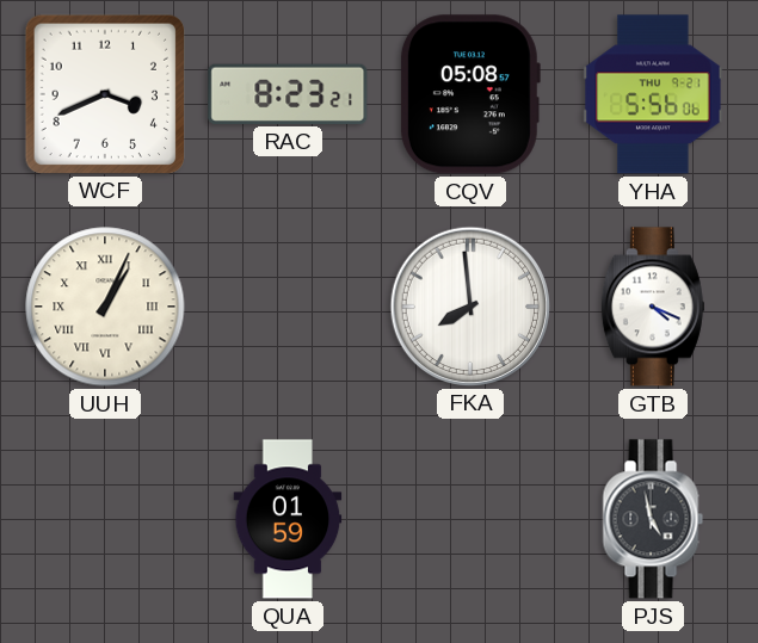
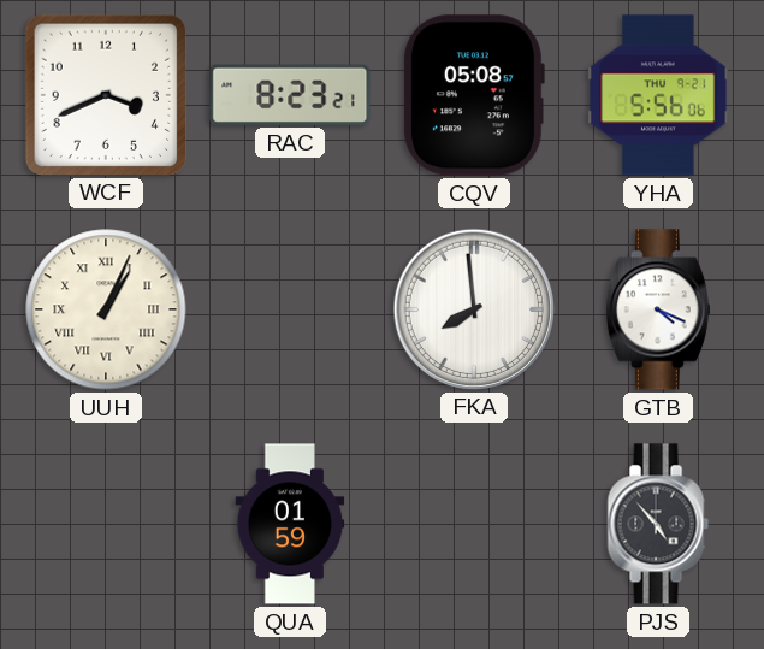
PJS: 4:58 -> 4:53
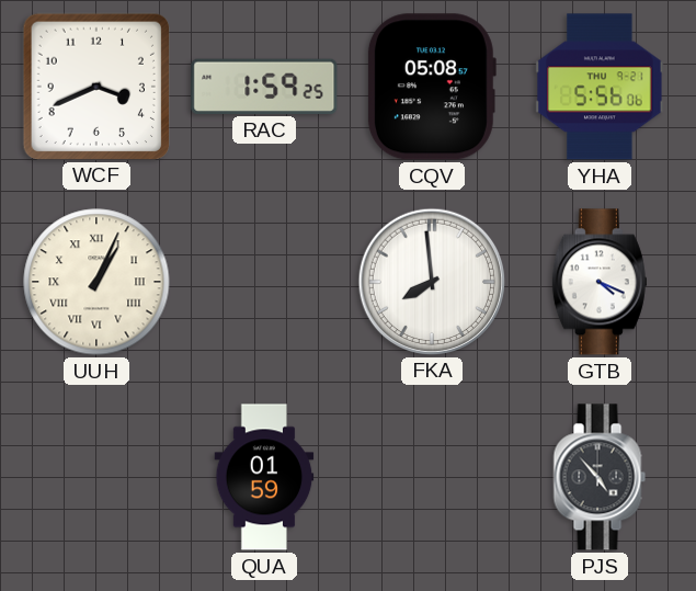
RAC: 8:23 -> 1:59
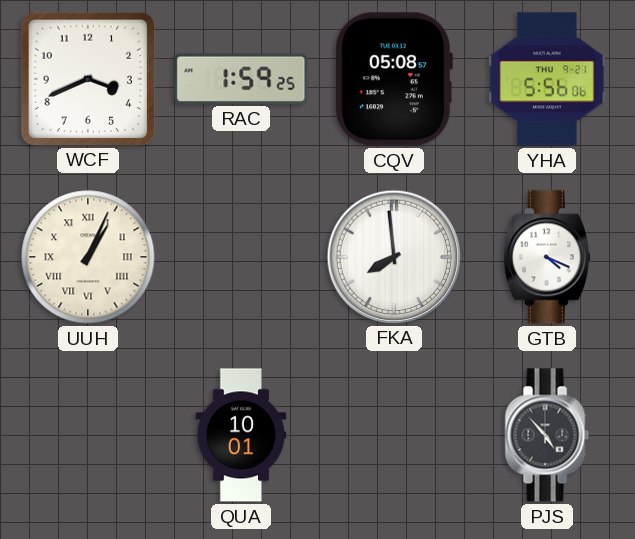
QUA: 01:59 -> 10:01
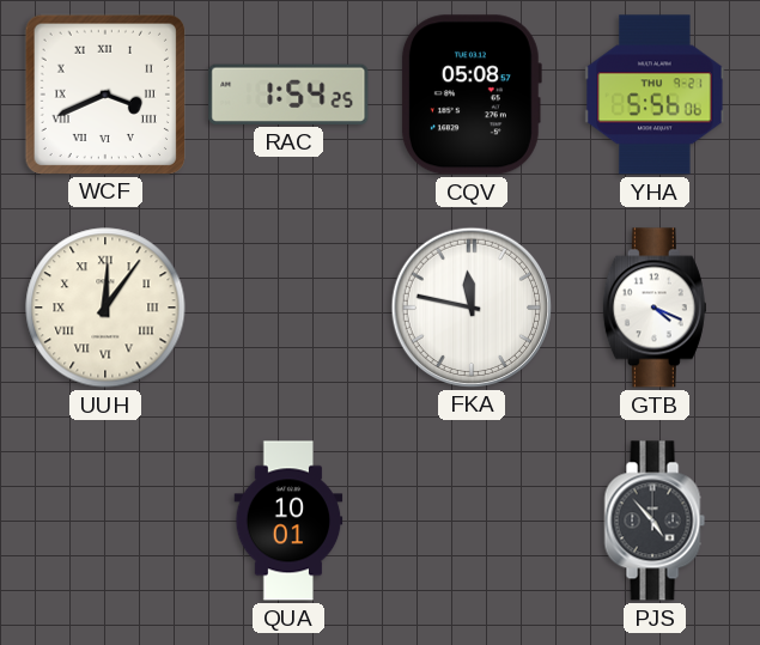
WCF numerals: Arabic -> Roman
RAC: 1:59 -> 1:54
UUH: 1:04 -> 12:06
FKA: 7:59 -> 11:47
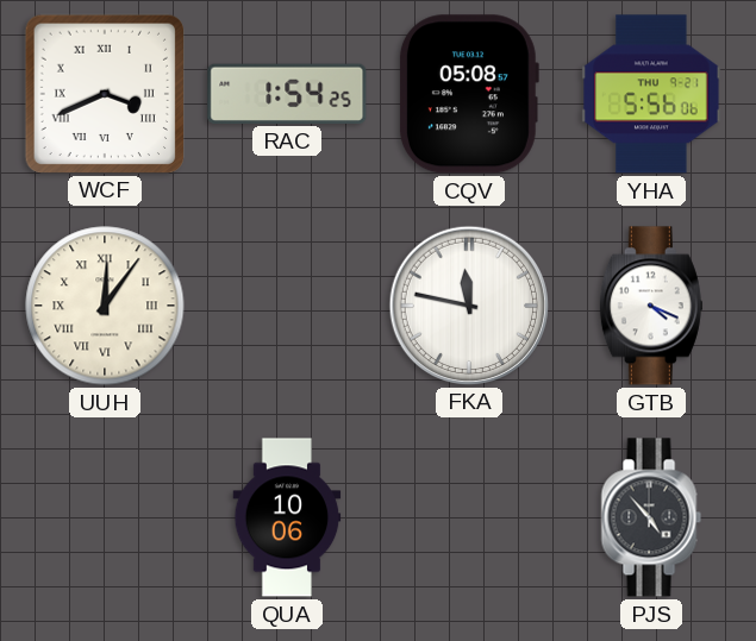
QUA: 10:01 -> 10:06
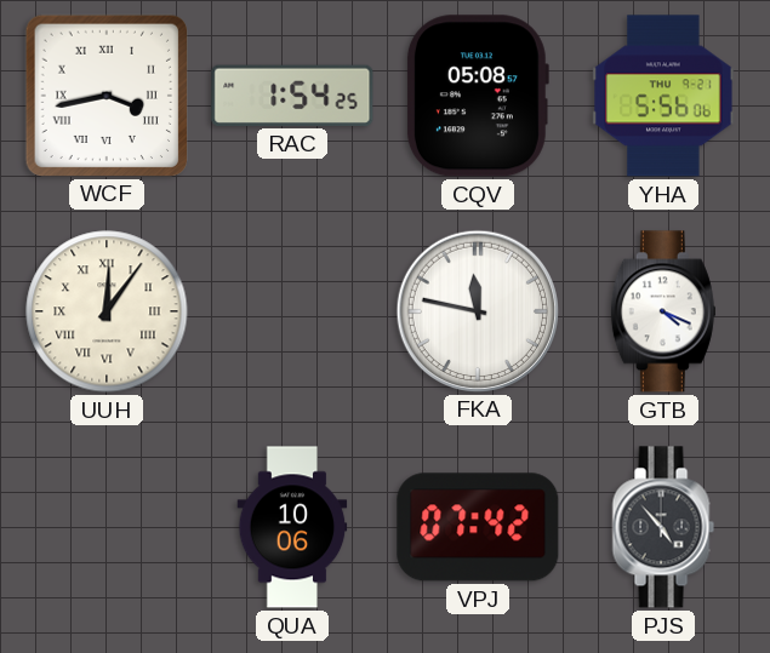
WCF: 3:41 -> 3:43
VPJ: none -> 07:42
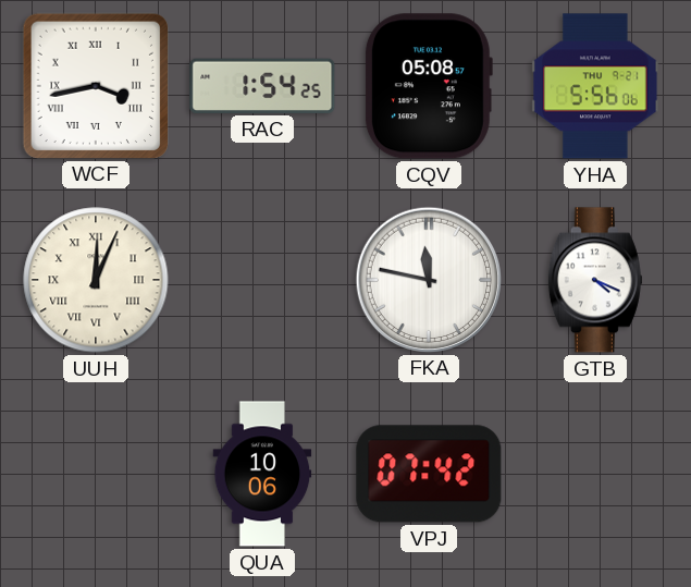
UUH: 12:06 -> 12:04
PJS: 4:53 -> none
